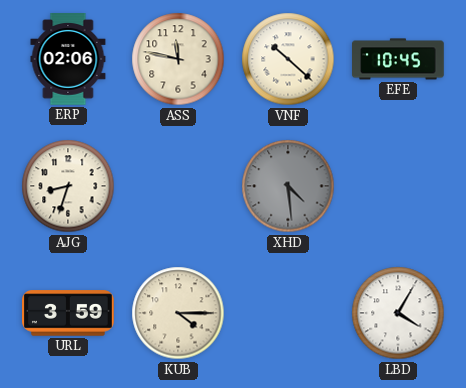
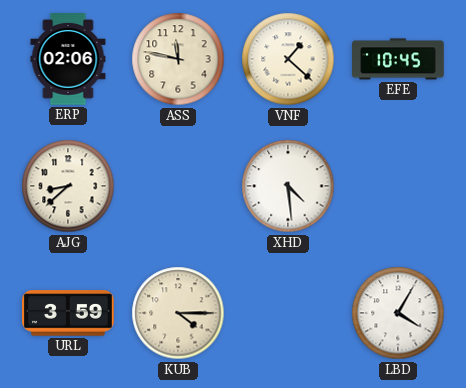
VNF: 10:22 -> 1:22
AJG: 8:33 -> 8:38
XHD dial: grey -> white
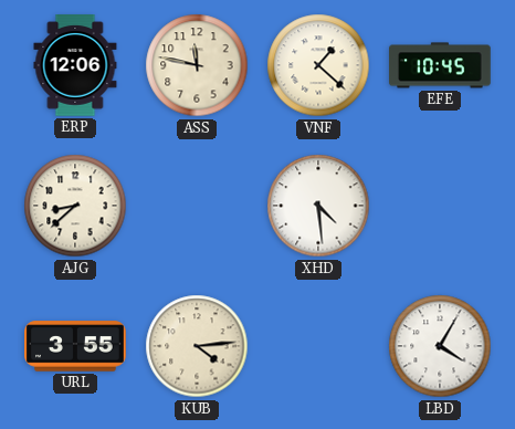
ERP: 02:06 -> 12:06
URL: 3:59 -> 3:55
KUB: 4:15 -> 4:14
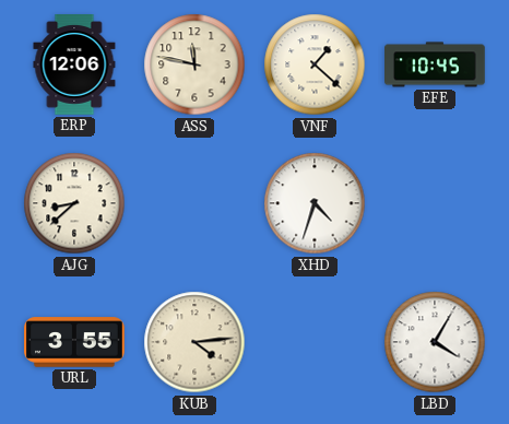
XHD: 4:29 -> 4:33
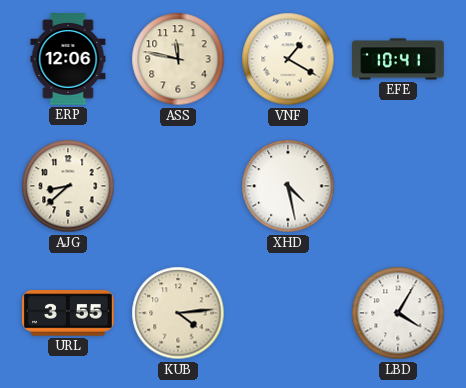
VNF: 1:22 -> 1:20
EFE: 10:45 -> 10:41
XHD: 4:33 -> 4:28
